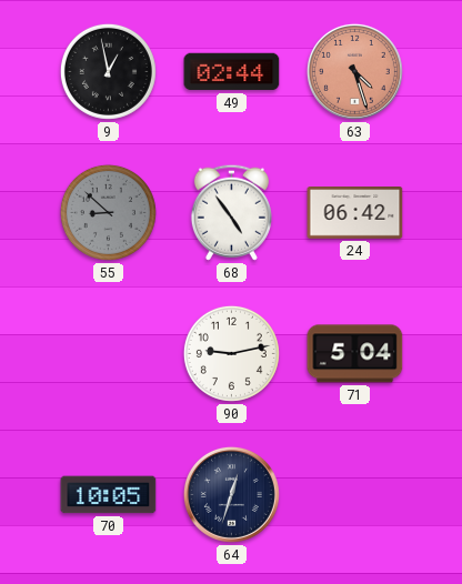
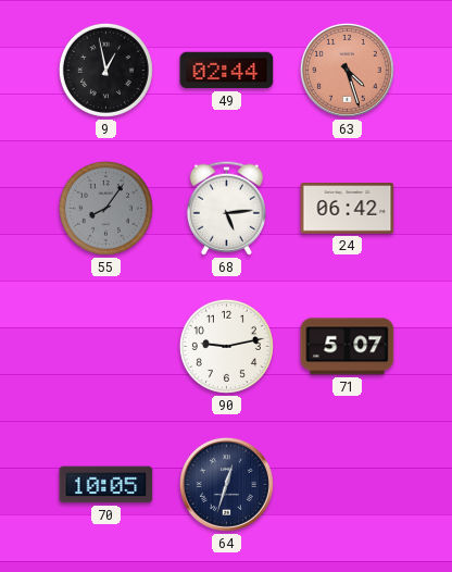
55: 8:52 -> 8:06
68: 4:54 -> 5:14
71: 5:04 -> 5:07
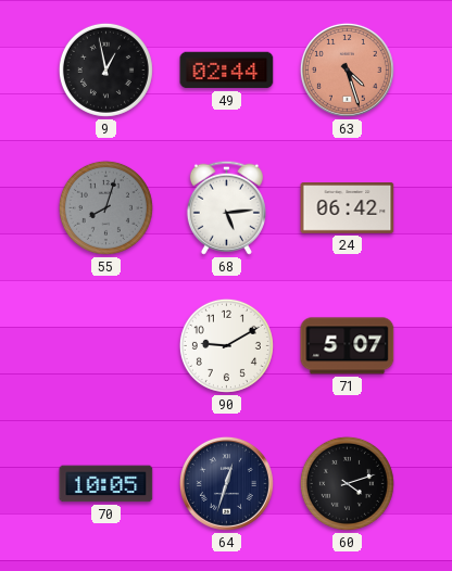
55: 8:06 -> 8:03
90: 9:13 -> 9:10
60: none -> 4:12
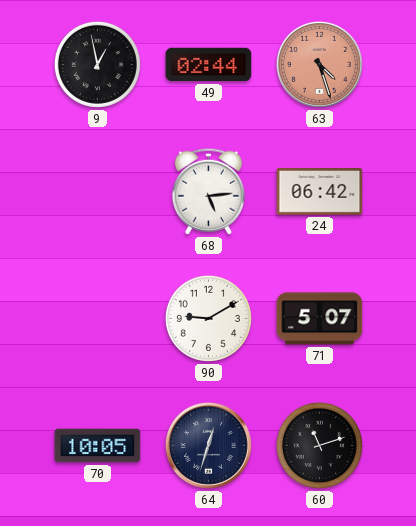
55: 8:03 -> none
60: 4:12 -> 11:12
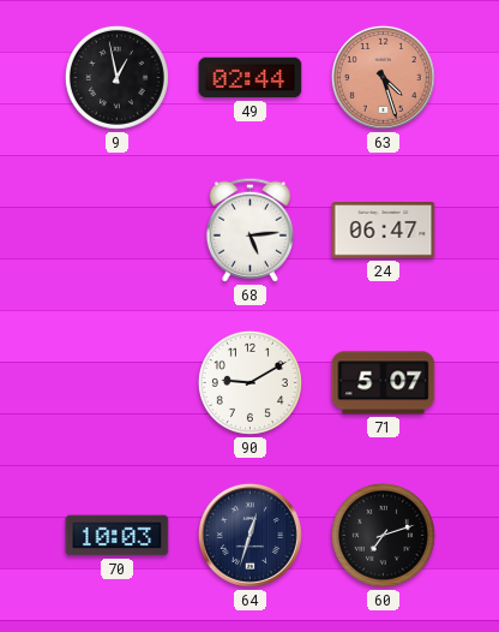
24: 06:42 -> 06:47
70: 10:05 -> 10:03
60: 11:12 -> 7:12
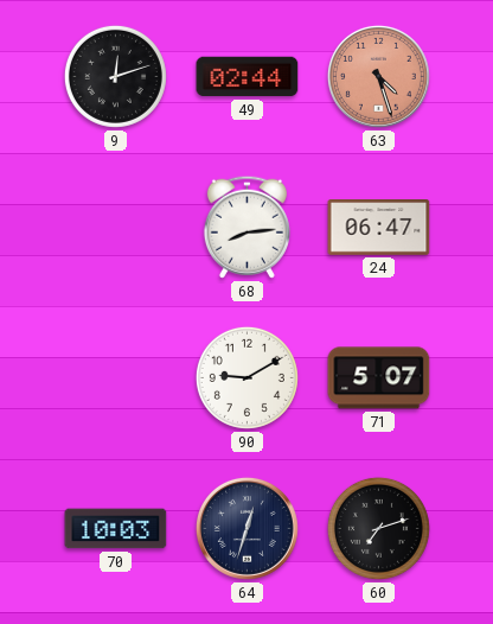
9: 12:58 -> 12:12
68: 5:14 -> 8:14
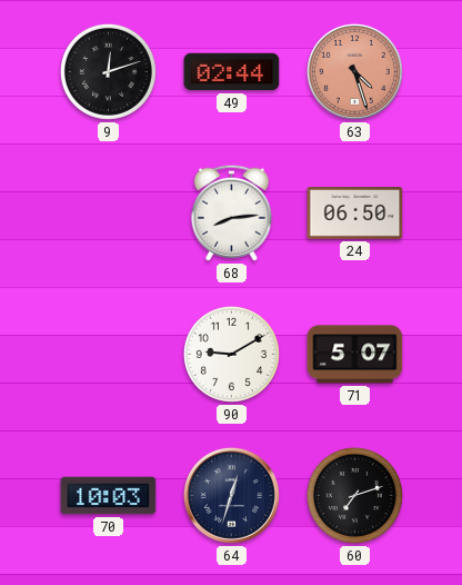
24: 06:47 -> 06:50
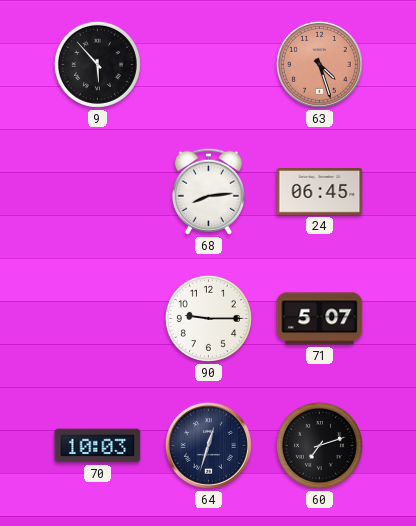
9: 12:12 -> 5:53
49: 02:44 -> none
24: 06:50 -> 06:45
90: 9:10 -> 9:15
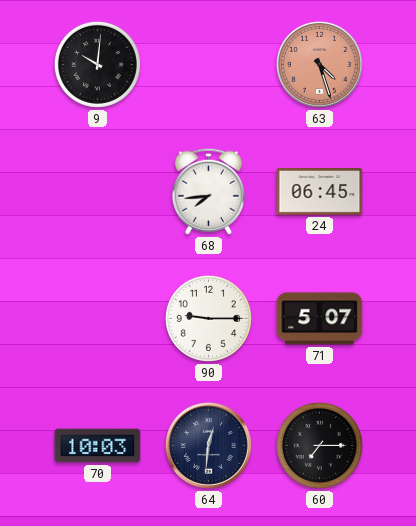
9: 5:53 -> 10:01
68: 8:14 -> 7:44
64: 12:33 -> 12:31
60: 7:12 -> 7:15
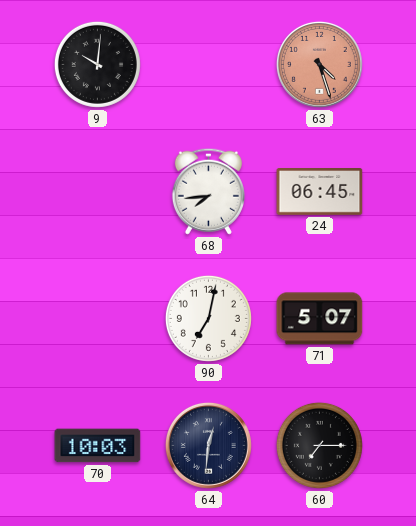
90: 9:15 -> 7:02
